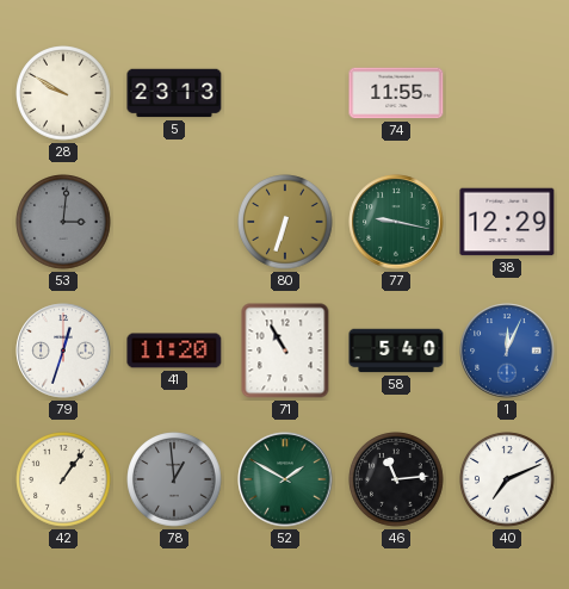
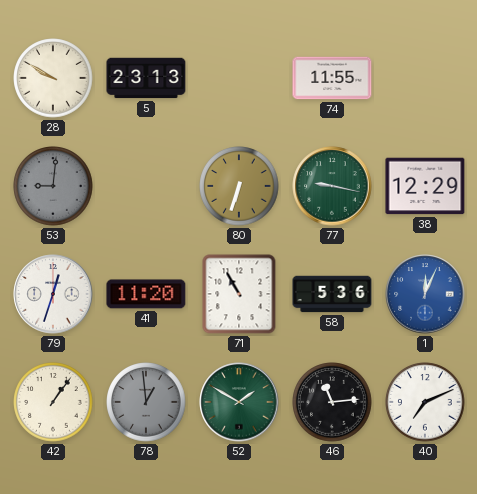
53: 3:01 -> 9:01
58: 5:40 -> 5:36
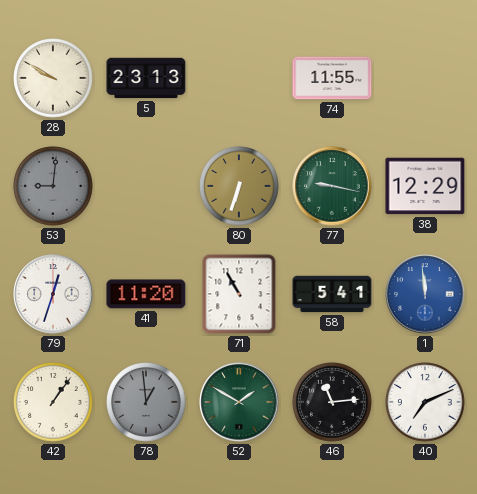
58: 5:36 -> 5:41
1: 12:04 -> 11:59
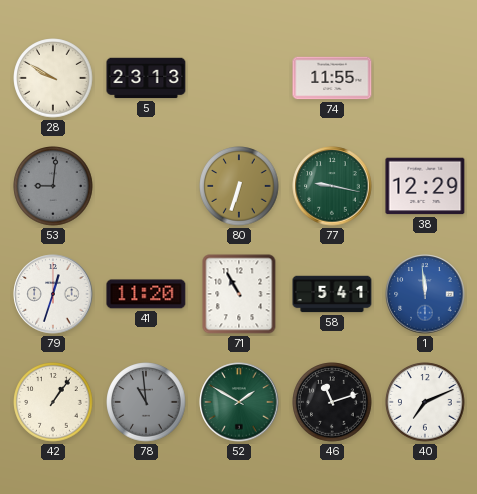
78: 12:59 -> 10:59
46: 11:14 -> 11:12
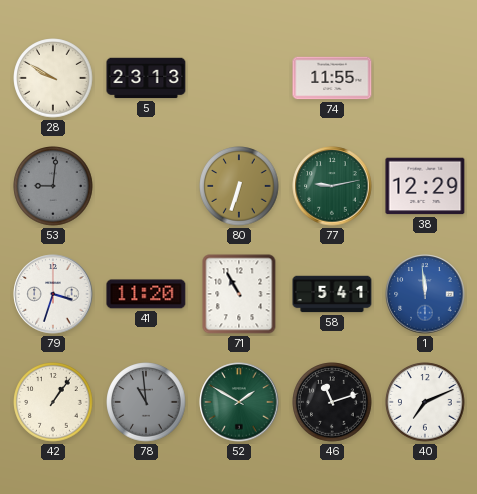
77: 9:17 -> 9:13
79: 12:33 -> 3:33
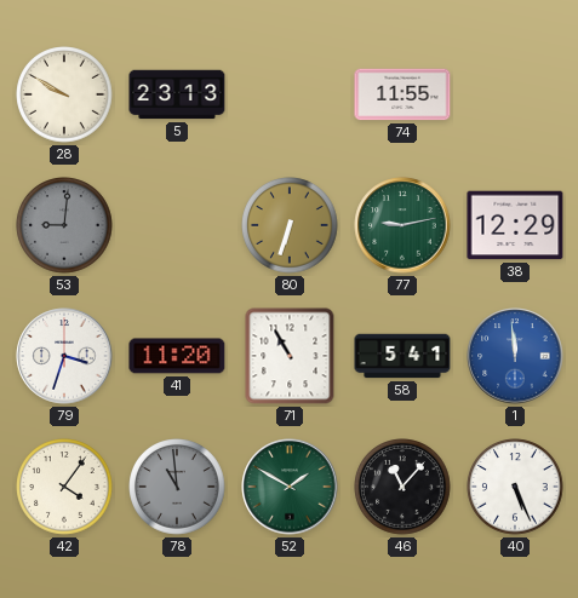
42: 1:06 -> 4:06
46: 11:12 -> 11:07
40: 7:11 -> 5:26
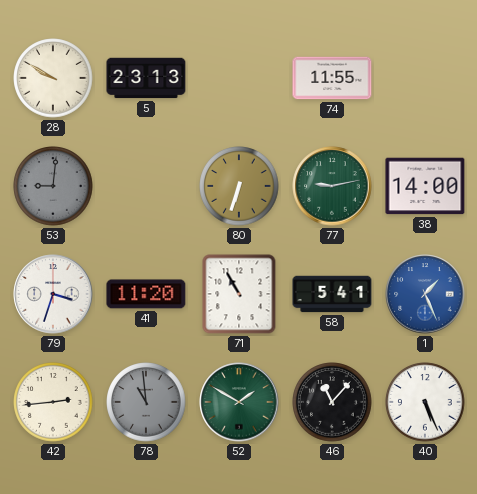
38: 12:29 -> 14:00
1: 11:59 -> 1:26
42: 4:06 -> 2:44
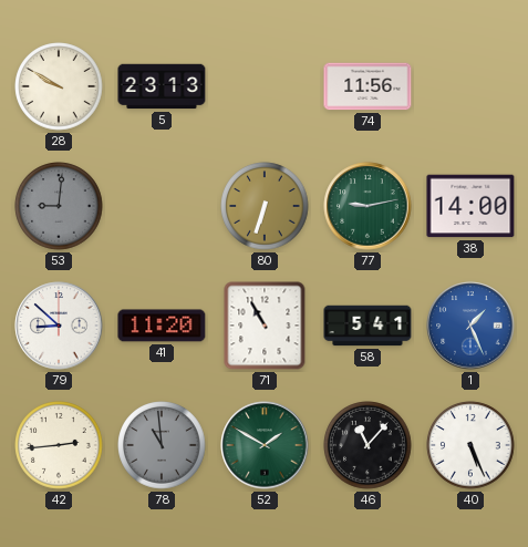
74: 11:55 -> 11:56
79: 3:33 -> 8:52
